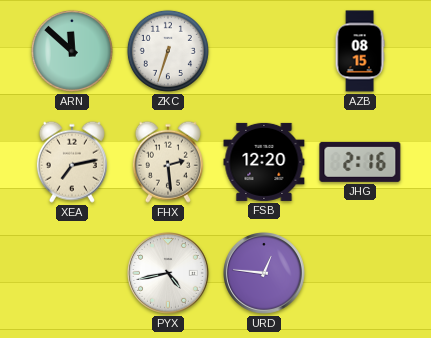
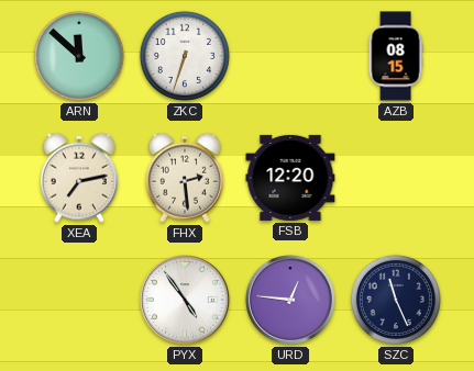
JHG: 2:16 -> none
PYX: 4:43 -> 4:54
SZC: none -> 11:26
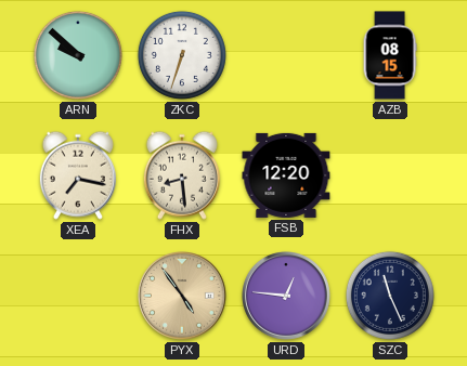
ARN: 11:52 -> 9:52
XEA: 7:13 -> 7:17
FHX: 2:29 -> 8:29
PYX dial: white -> champagne
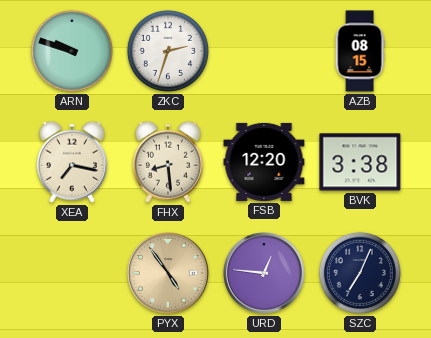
ARN: 9:52 -> 9:48
ZKC: 6:33 -> 2:33
BVK: none -> 3:38
SZC: 11:26 -> 7:04
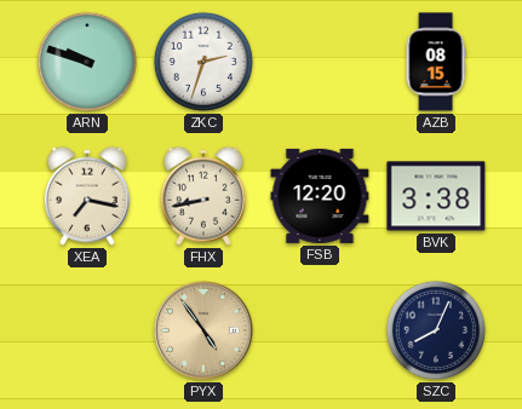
FHX: 8:29 -> 8:43
URD: 12:46 -> none
SZC: 7:04 -> 8:04
